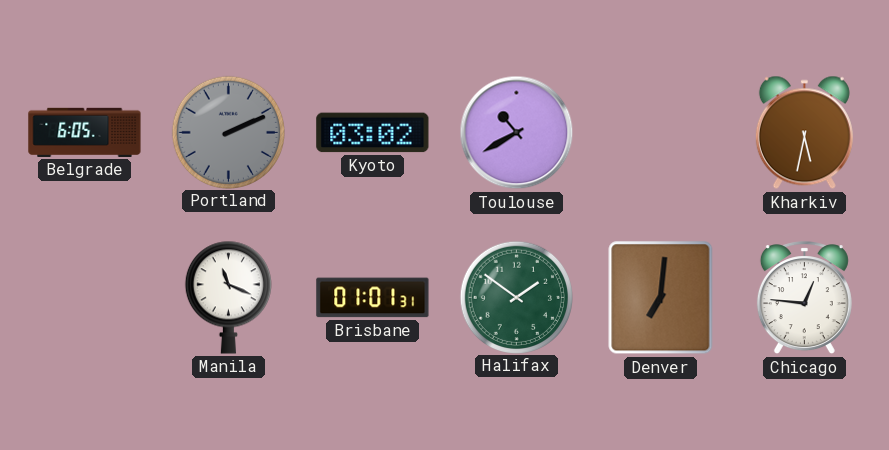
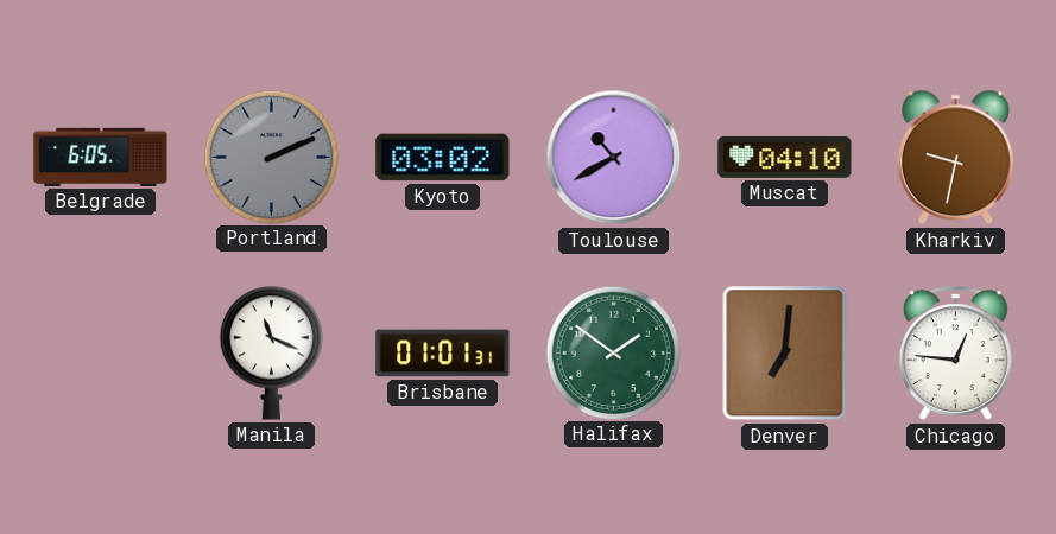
Muscat: none -> 04:10
Kharkiv: 5:32 -> 9:32
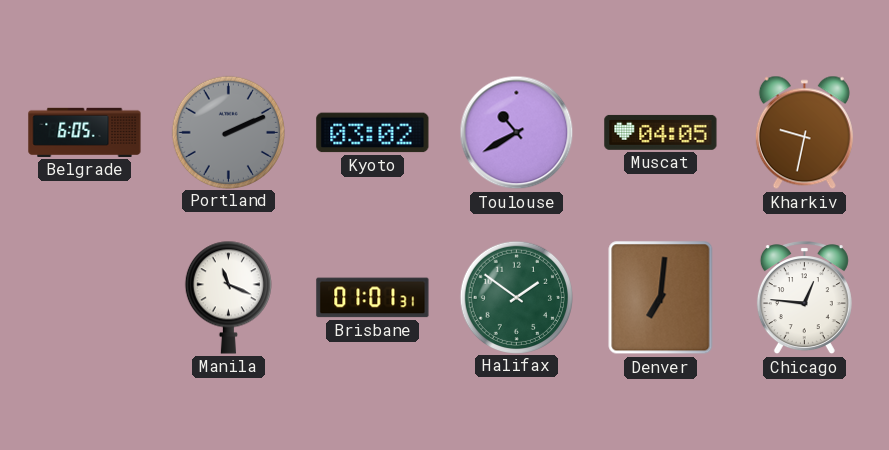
Muscat: 04:10 -> 04:05
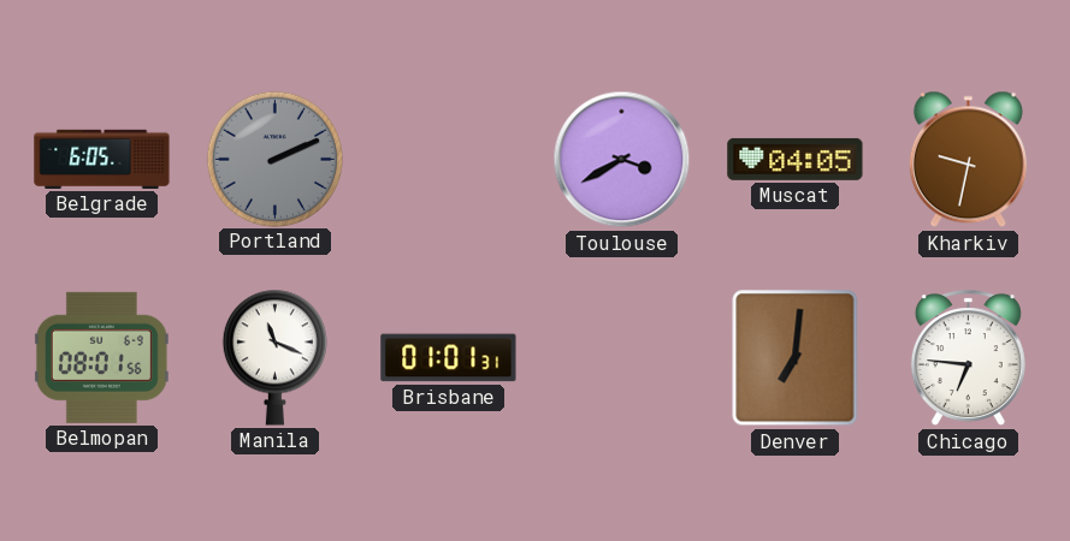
Kyoto: 03:02 -> none
Toulouse: 10:40 -> 3:40
Belmopan: none -> 08:01
Halifax: 1:51 -> none
Chicago: 12:46 -> 6:46
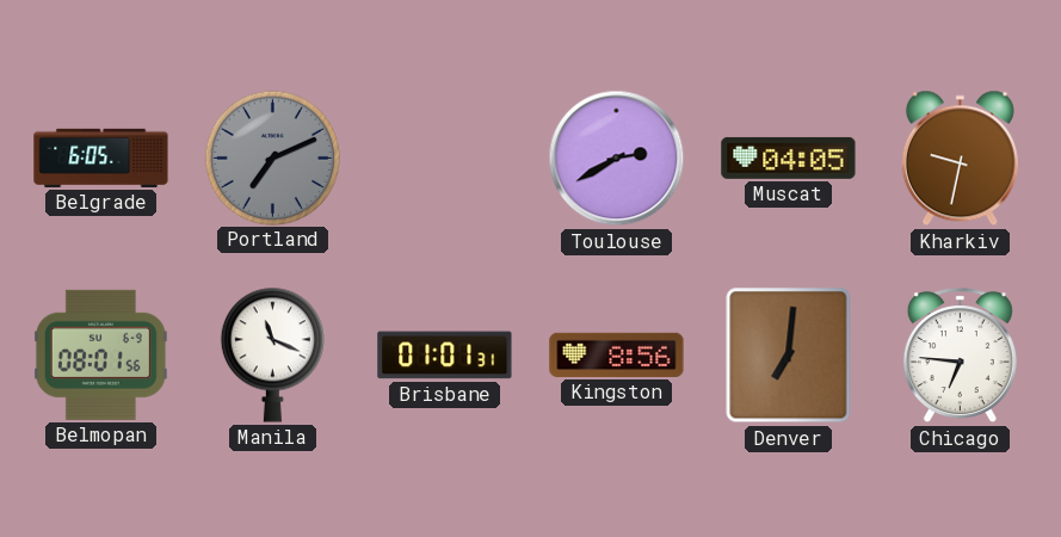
Portland: 2:11 -> 7:11
Toulouse: 3:40 -> 2:40
Kingston: none -> 8:56
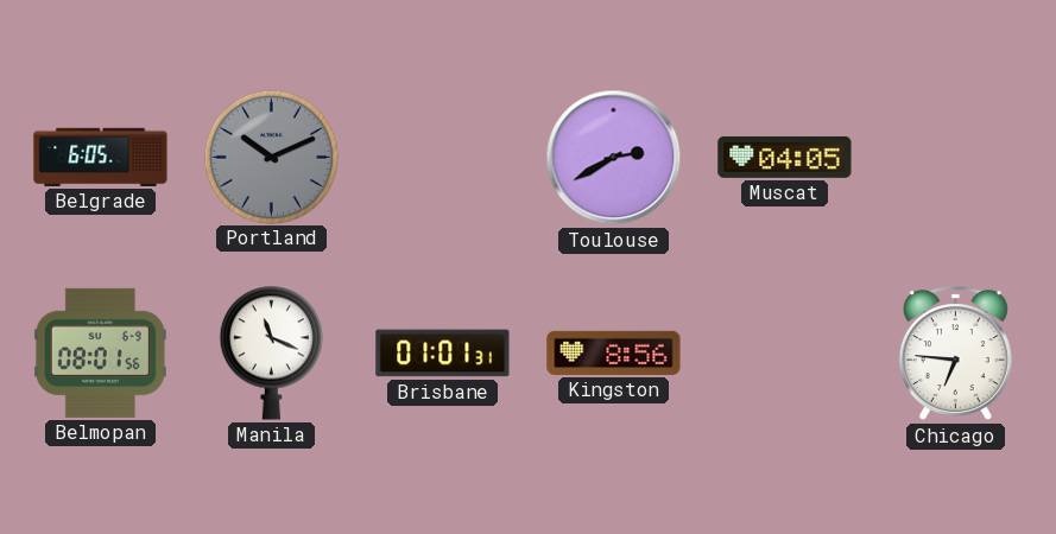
Portland: 7:11 -> 10:11
Kharkiv: 9:32 -> none
Denver: 7:01 -> none
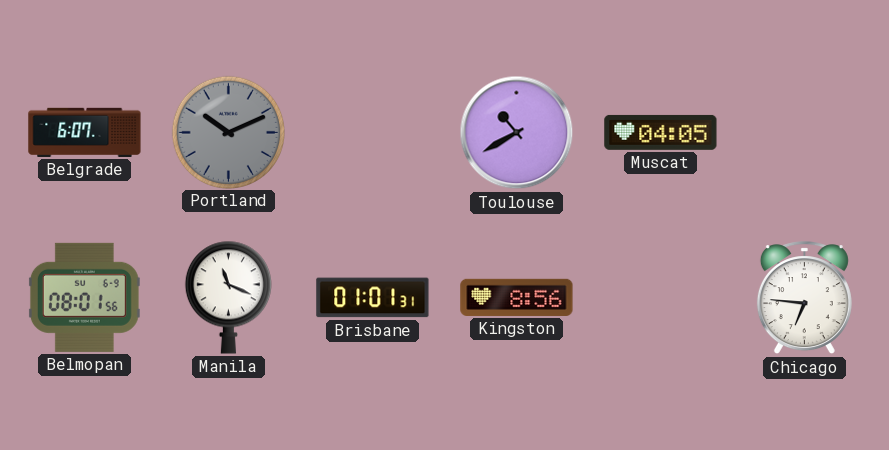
Belgrade: 6:05 -> 6:07
Toulouse: 2:40 -> 10:40
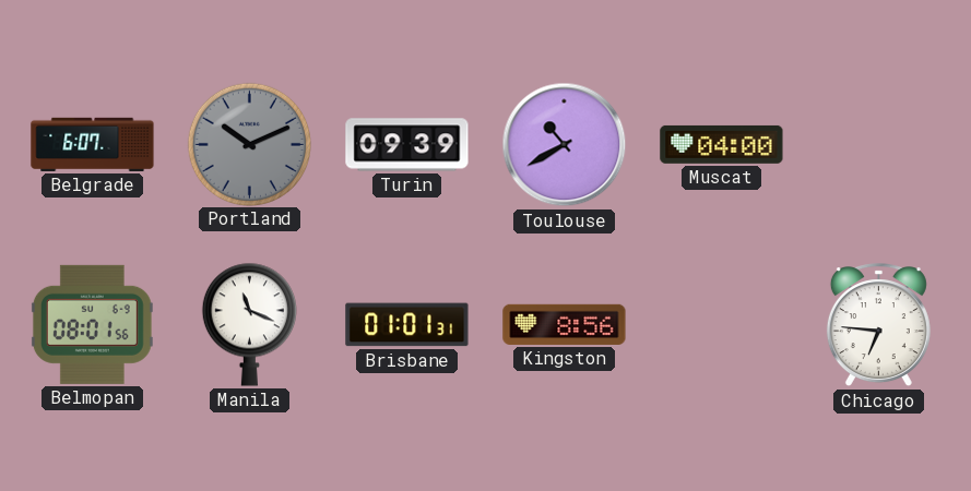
Turin: none -> 09:39
Muscat: 04:05 -> 04:00
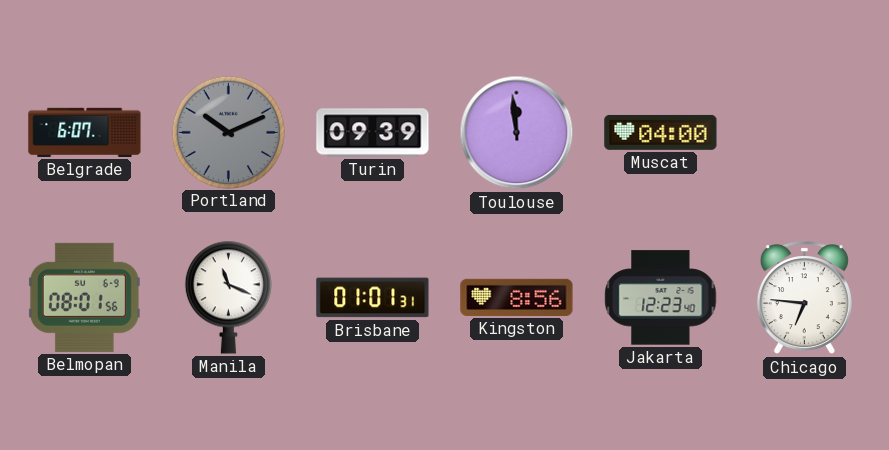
Toulouse: 10:40 -> 11:59
Jakarta: none -> 12:23
